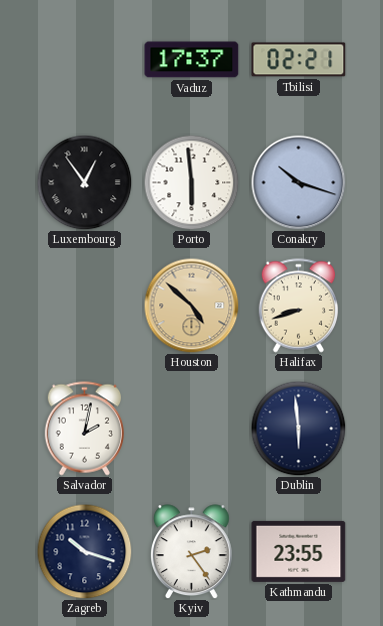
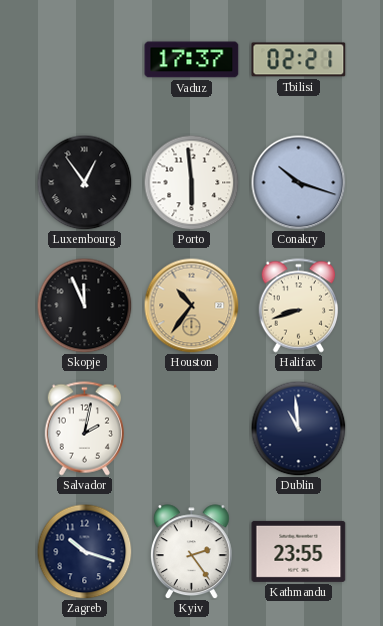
Skopje: none -> 11:56
Houston: 4:52 -> 10:36
Dublin: 5:59 -> 10:59
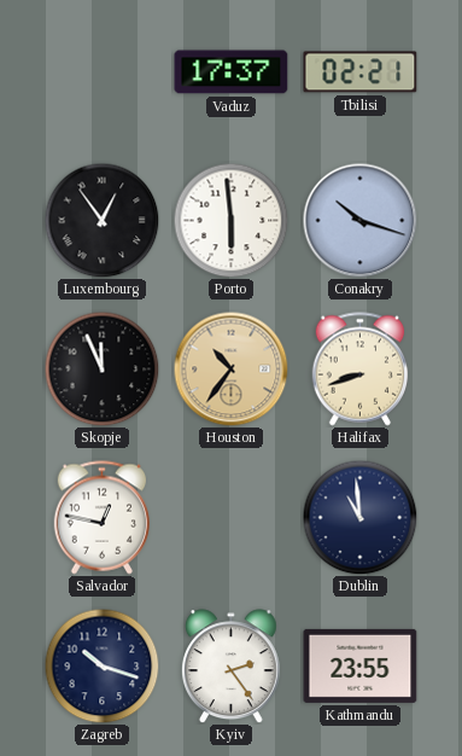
Salvador: 2:02 -> 12:47
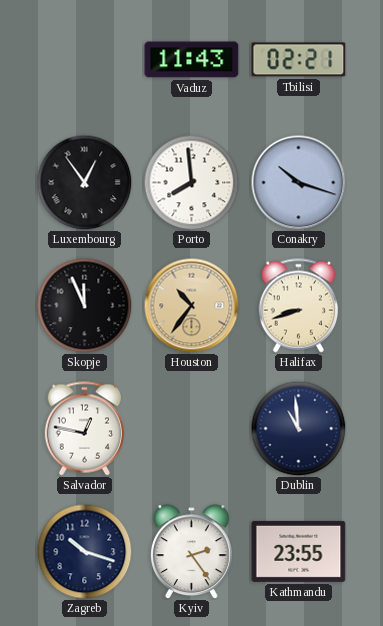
Vaduz: 17:37 -> 11:43
Porto: 5:59 -> 7:59
